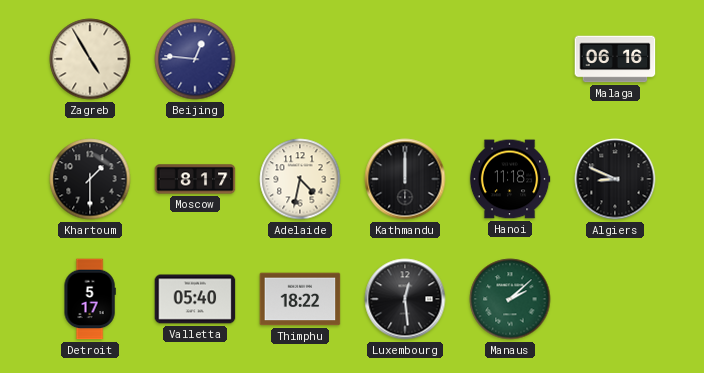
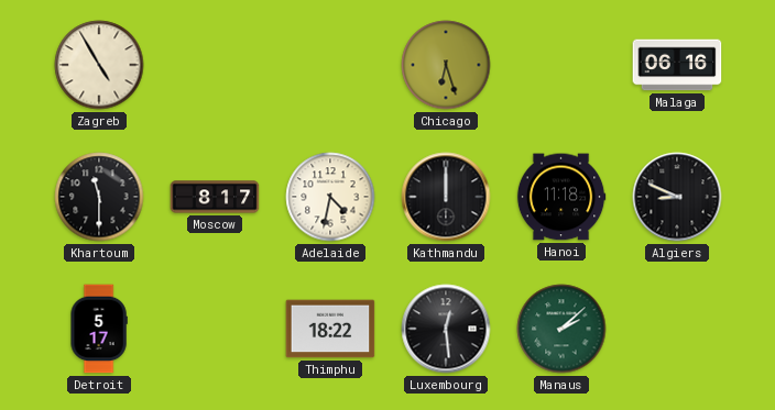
Beijing: 12:46 -> none
Chicago: none -> 6:27
Khartoum: 1:30 -> 11:30
Valletta: 05:40 -> none
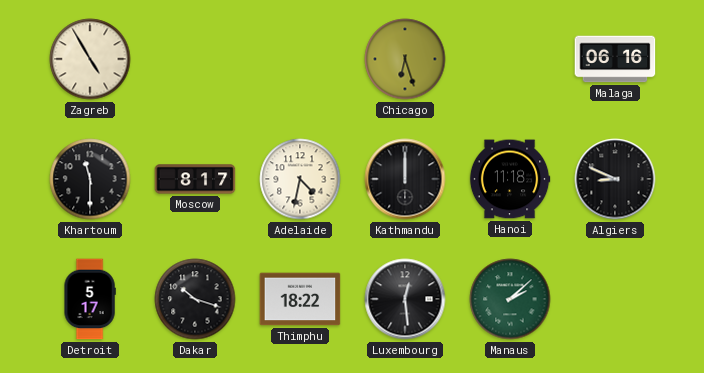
Dakar: none -> 10:18
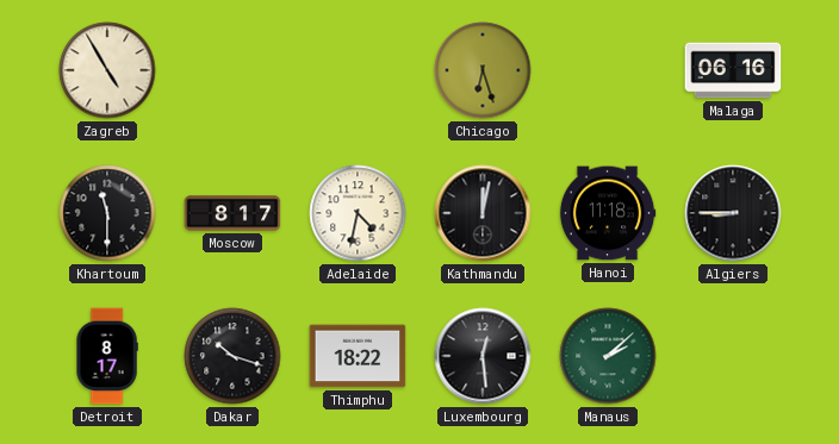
Kathmandu: 12:00 -> 12:02
Algiers: 8:49 -> 8:45
Detroit: 5:17 -> 8:17
